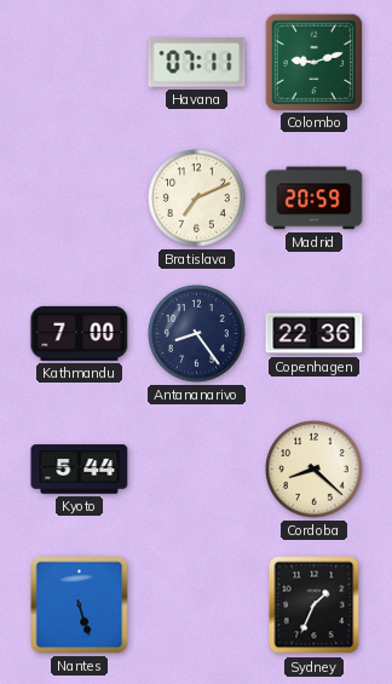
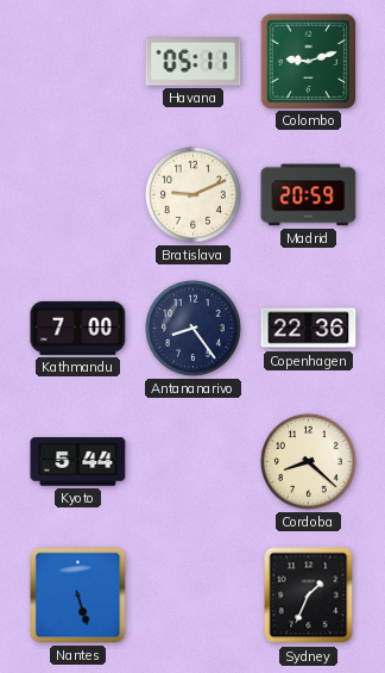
Havana: 07:11 -> 05:11
Bratislava: 7:11 -> 9:11
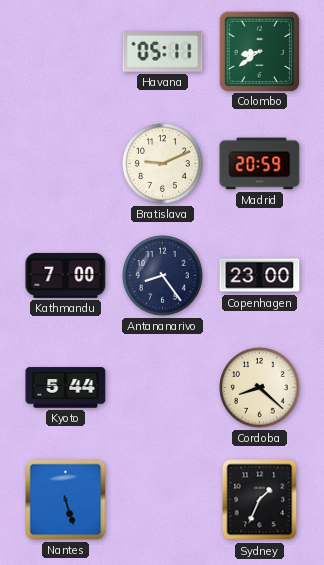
Colombo: 9:12 -> 8:39
Copenhagen: 22:36 -> 23:00
